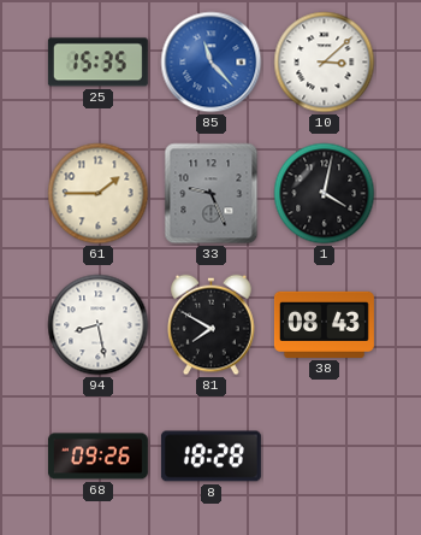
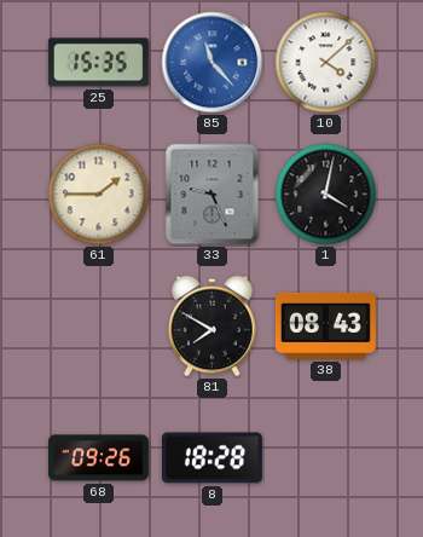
10: 3:08 -> 4:08
94: 8:28 -> none
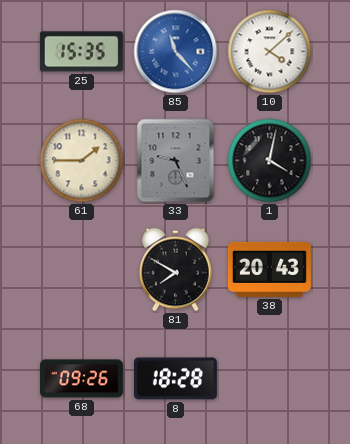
38: 08:43 -> 20:43
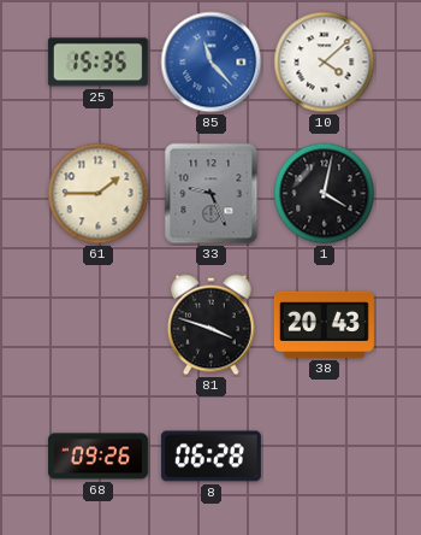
81: 7:50 -> 3:48
8: 18:28 -> 06:28
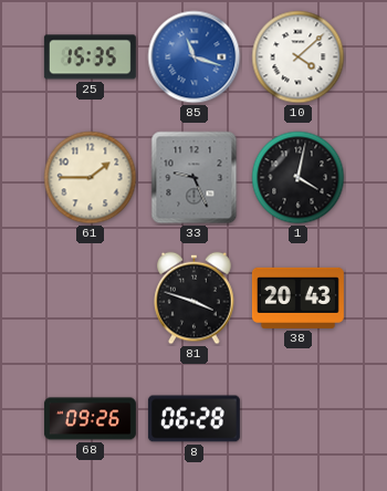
85: 11:23 -> 11:18
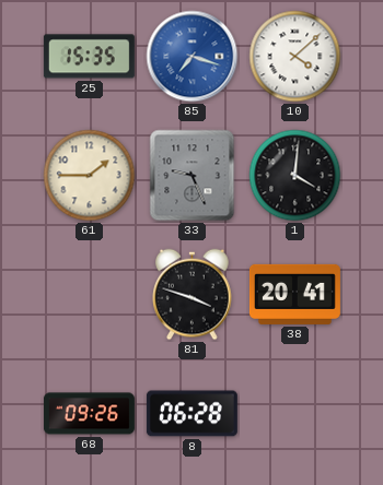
85: 11:18 -> 7:18
1: 4:02 -> 4:01
38: 20:43 -> 20:41
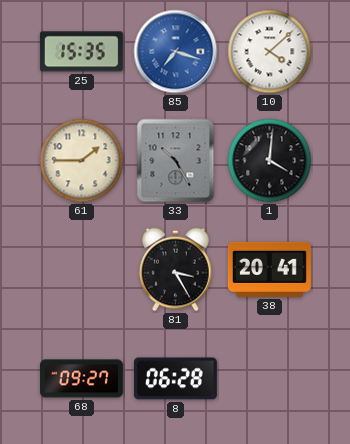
33: 9:26 -> 10:25
81: 3:48 -> 3:25
68: 09:26 -> 09:27
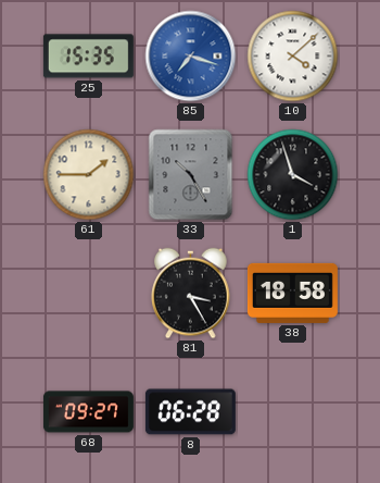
1: 4:01 -> 3:57
38: 20:41 -> 18:58
